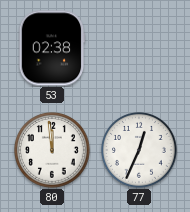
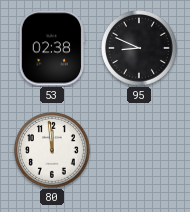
95: none -> 8:49
77: 12:34 -> none
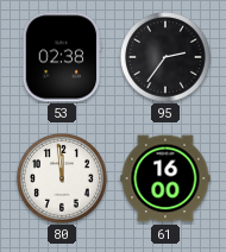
95: 8:49 -> 2:36
61: none -> 16:00
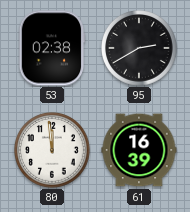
95: 2:36 -> 2:40
61: 16:00 -> 16:39
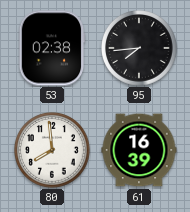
95: 2:40 -> 7:44
80: 11:59 -> 7:59
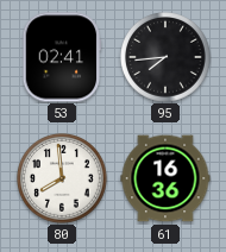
53: 02:38 -> 02:41
61: 16:39 -> 16:36
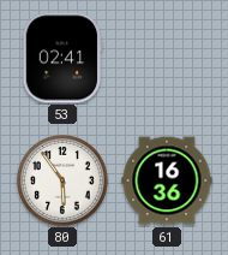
95: 7:44 -> none
80: 7:59 -> 5:54
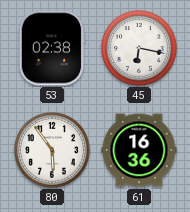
53: 02:41 -> 02:38
45: none -> 6:17
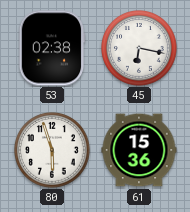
80: 5:54 -> 5:57
61: 16:36 -> 15:36
